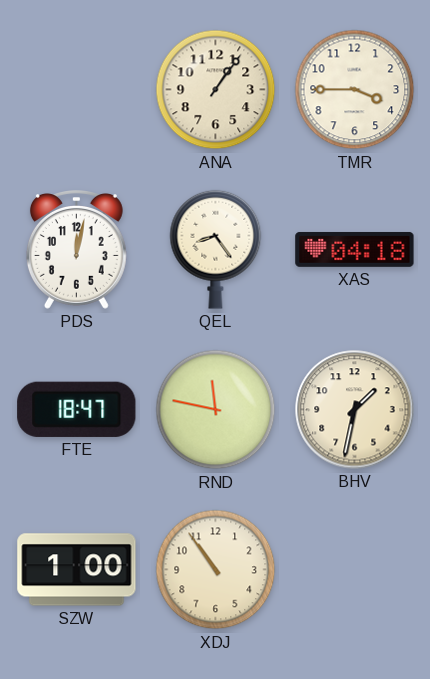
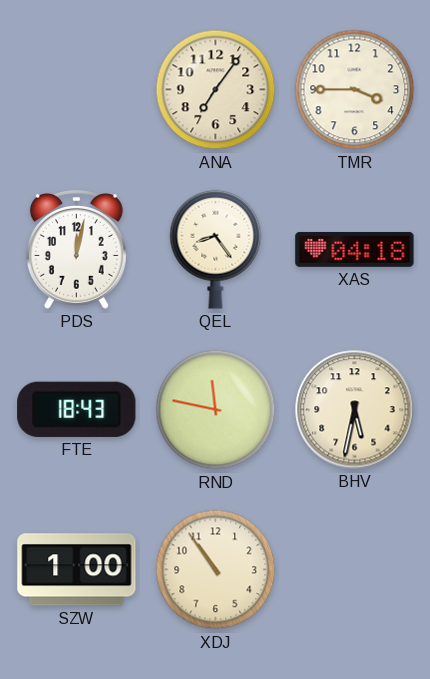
ANA: 1:06 -> 7:06
FTE: 18:47 -> 18:43
BHV: 1:32 -> 5:32
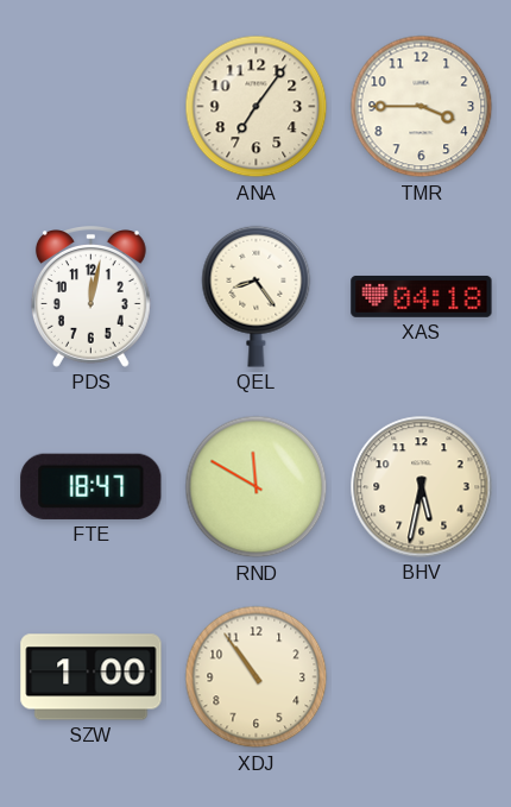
FTE: 18:43 -> 18:47
RND: 11:47 -> 11:50
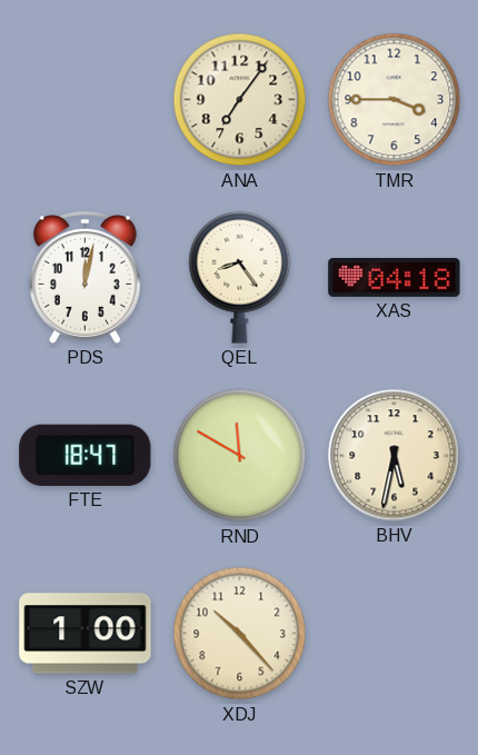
XDJ: 10:54 -> 10:23
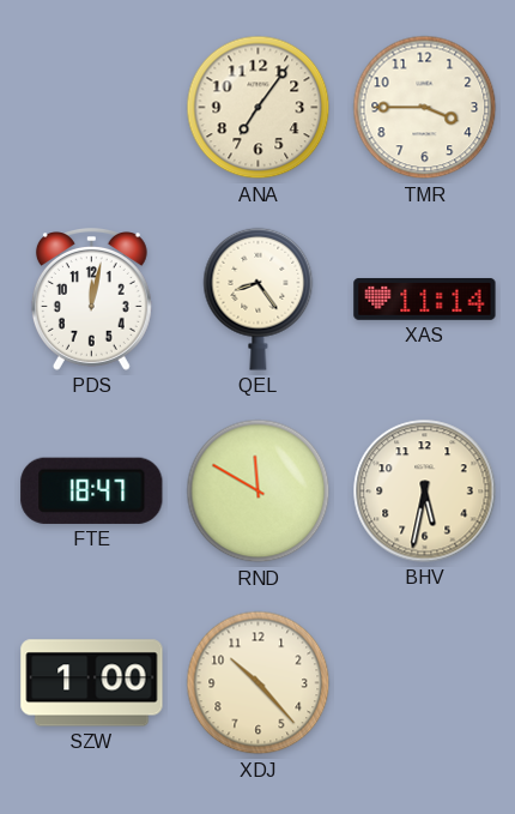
XAS: 04:18 -> 11:14
